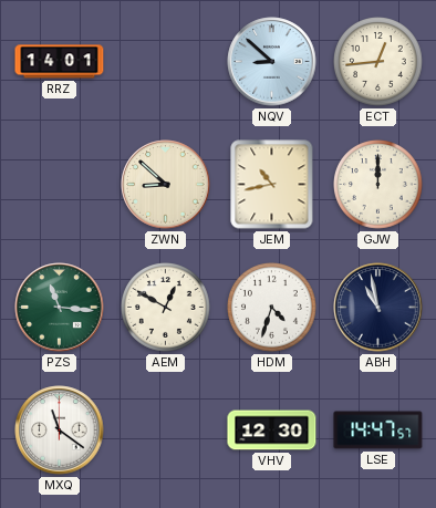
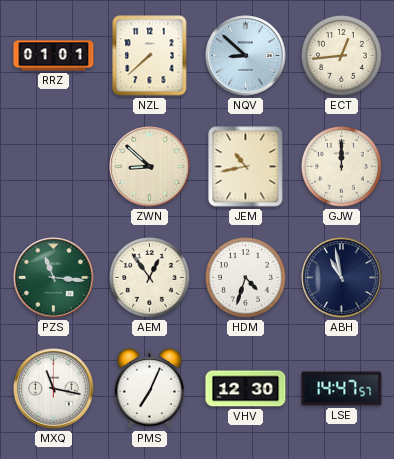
RRZ: 14:01 -> 01:01
NZL: none -> 7:38
AEM: 12:50 -> 12:54
MXQ: 11:21 -> 11:17
PMS: none -> 7:04
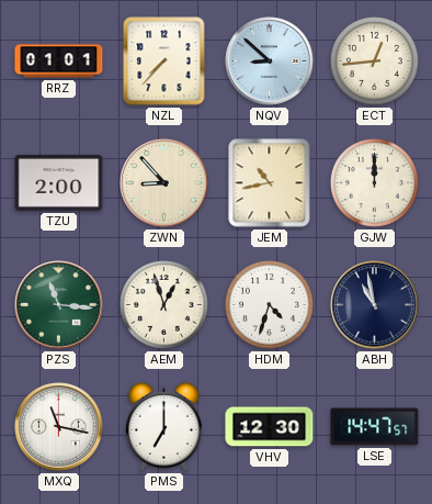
NZL: 7:38 -> 7:37
TZU: none -> 2:00
ZWN: 8:52 -> 8:53
AEM: 12:54 -> 12:57
PMS: 7:04 -> 7:00
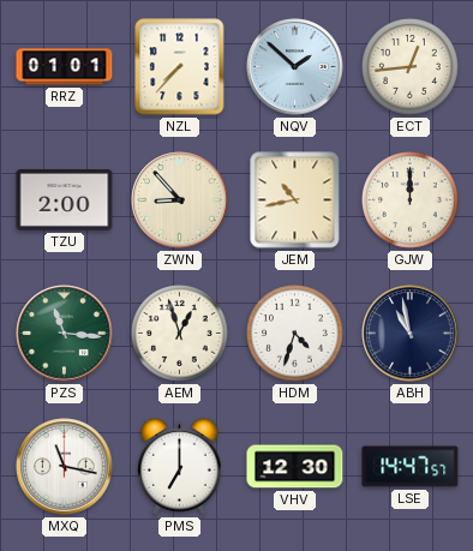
NQV: 8:52 -> 1:52
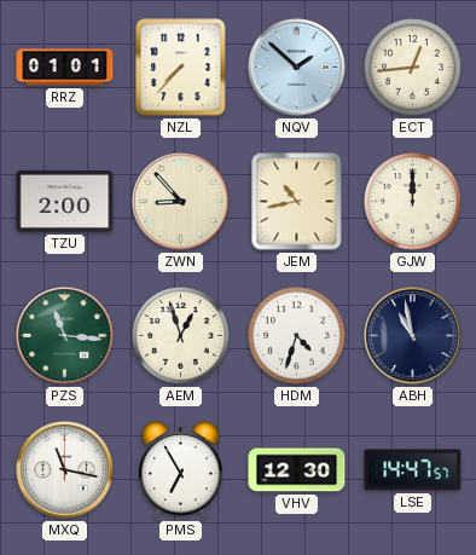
PMS: 7:00 -> 6:55
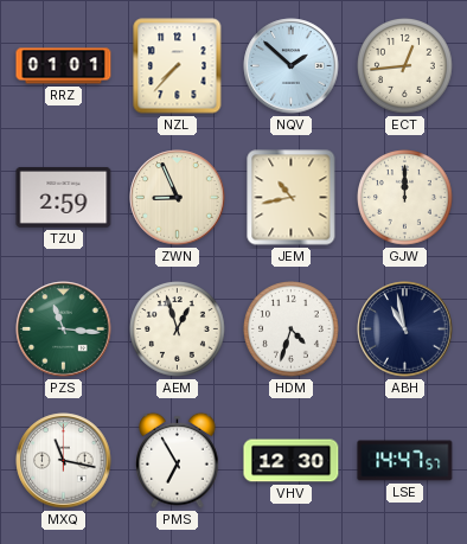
TZU: 2:00 -> 2:59
ZWN: 8:53 -> 8:56
